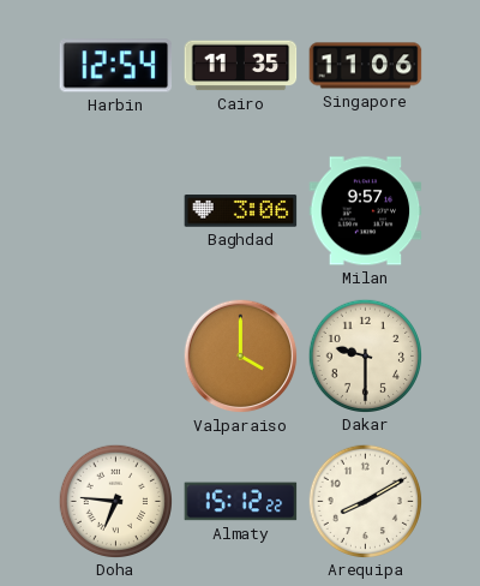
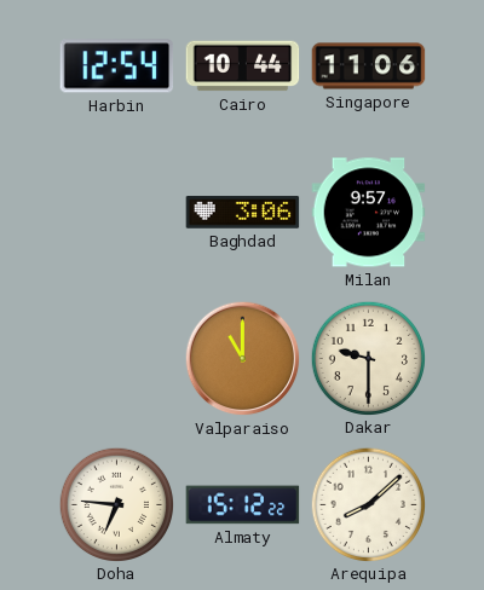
Cairo: 11:35 -> 10:44
Valparaiso: 4:00 -> 11:00
Arequipa: 8:10 -> 8:08
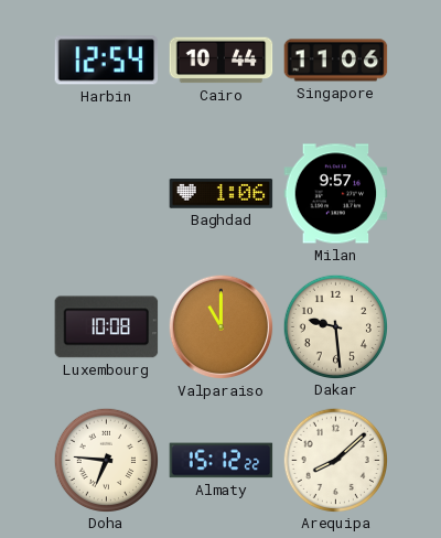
Baghdad: 3:06 -> 1:06
Luxembourg: none -> 10:08
Dakar: 9:30 -> 9:29
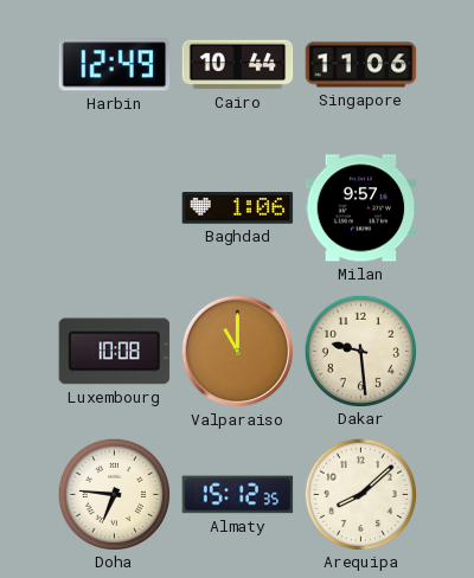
Harbin: 12:54 -> 12:49
Almaty: 15:12:22 -> 15:12:35
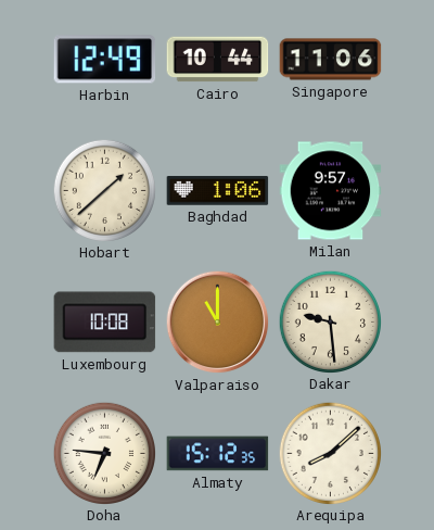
Hobart: none -> 1:38
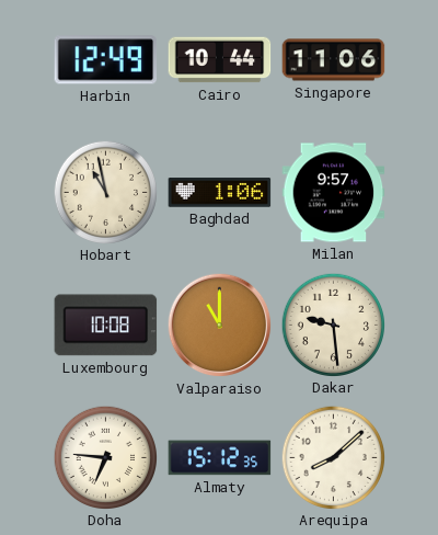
Hobart: 1:38 -> 10:58
